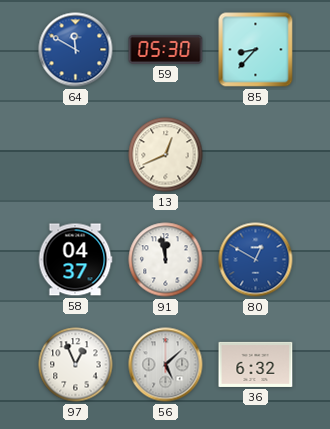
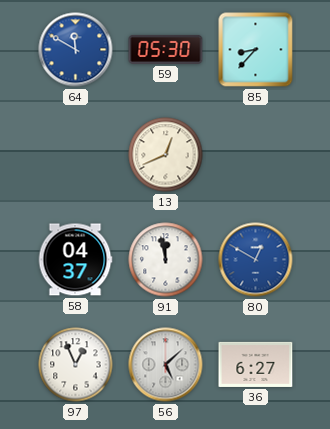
36: 6:32 -> 6:27
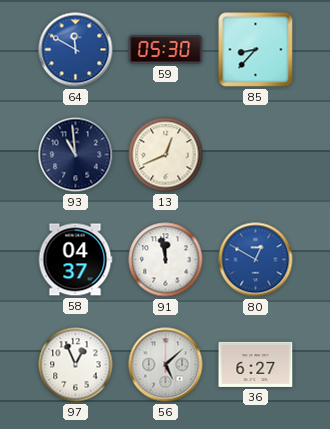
93: none -> 10:59
